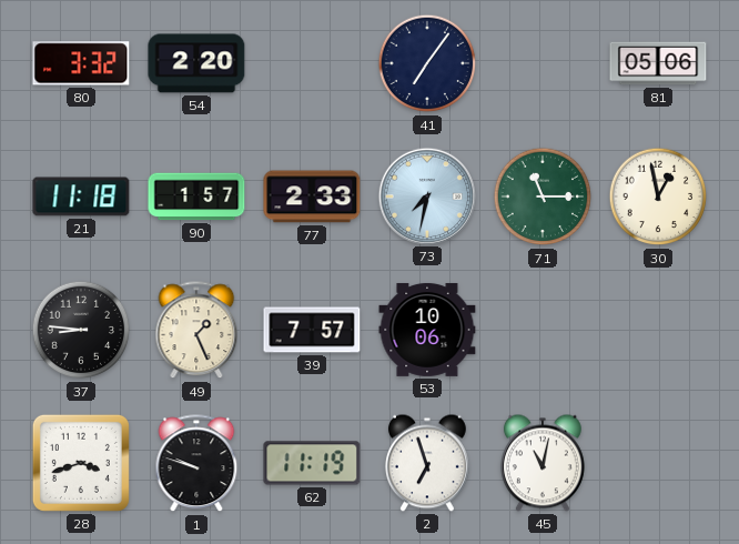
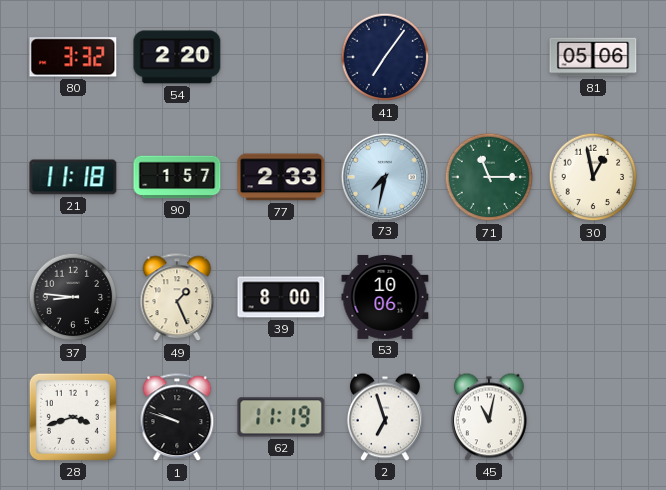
39: 7:57 -> 8:00
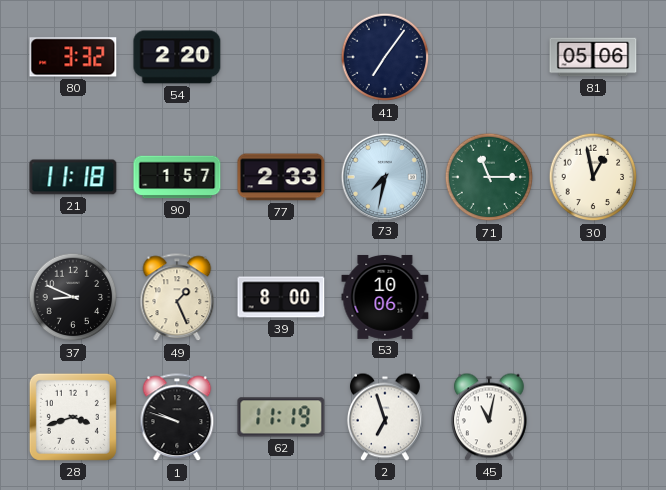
37: 8:46 -> 8:49
